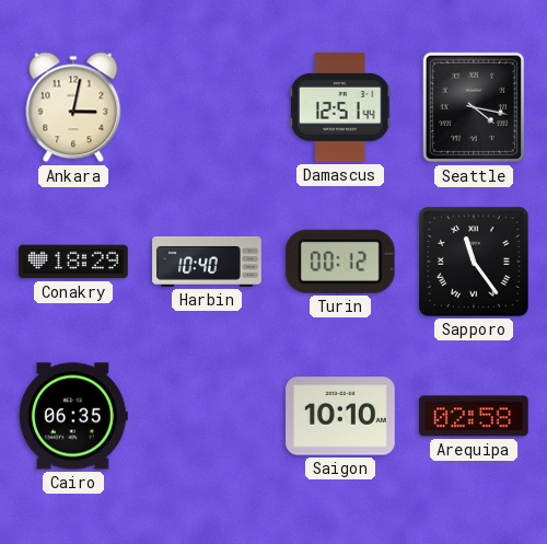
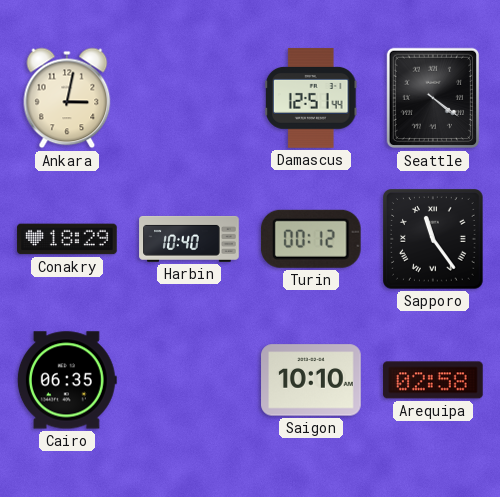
Seattle: 4:17 -> 4:21
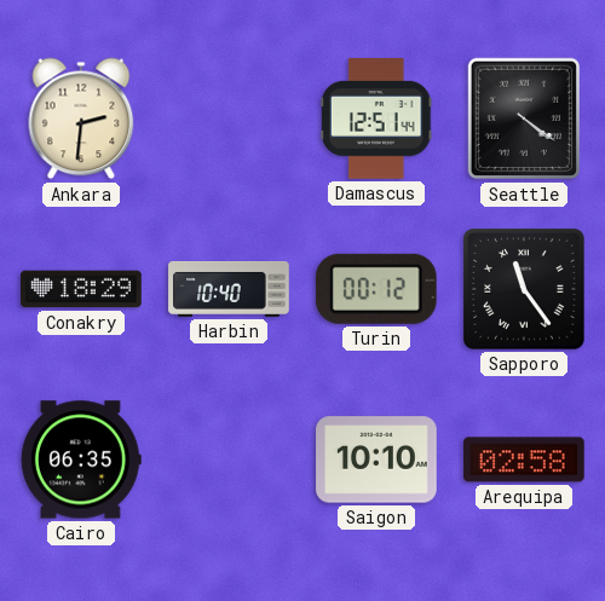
Ankara: 3:02 -> 2:31
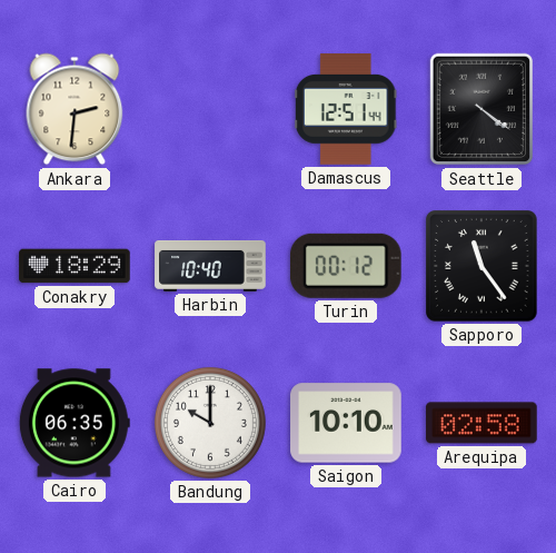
Bandung: none -> 10:00
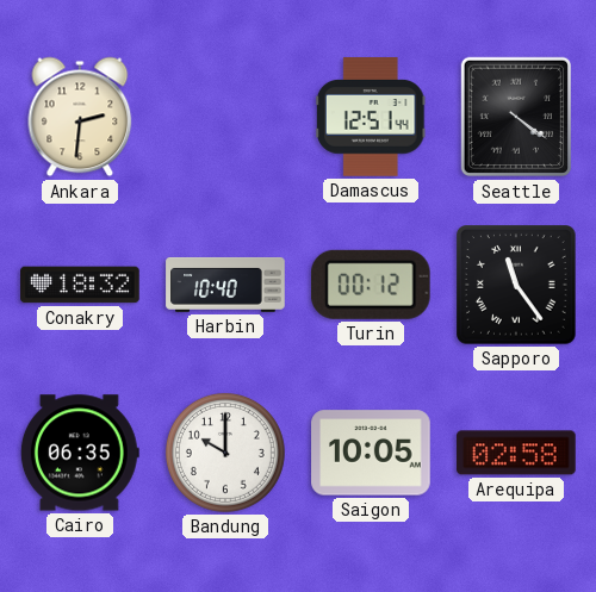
Conakry: 18:29 -> 18:32
Saigon: 10:10 -> 10:05
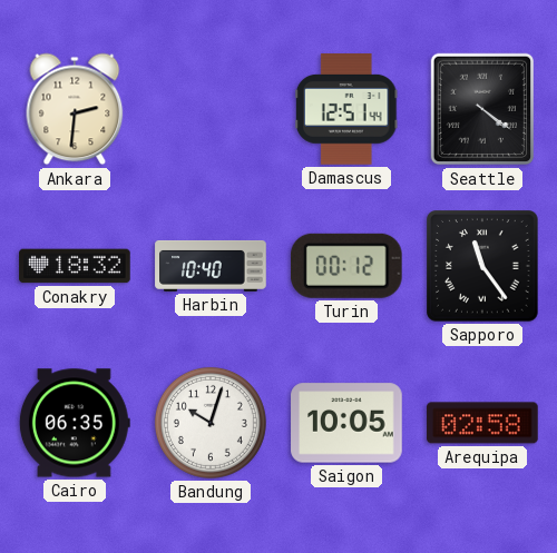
Bandung: 10:00 -> 10:03
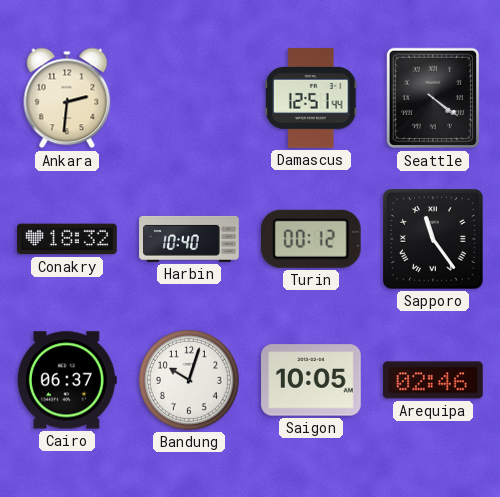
Cairo: 06:35 -> 06:37
Arequipa: 02:58 -> 02:46
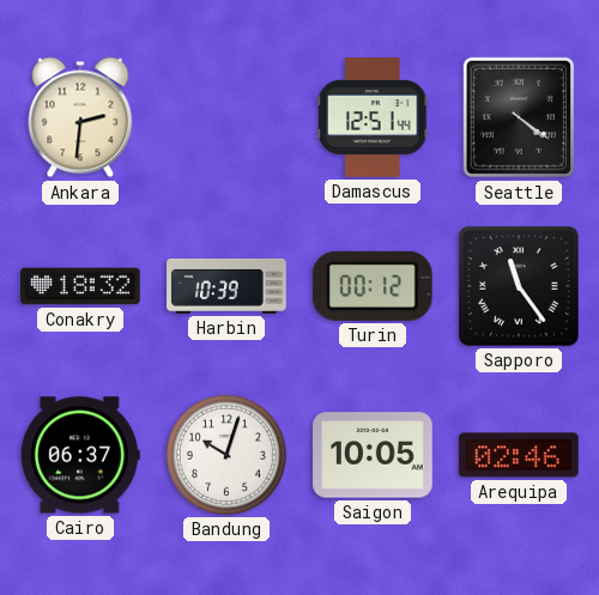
Harbin: 10:40 -> 10:39
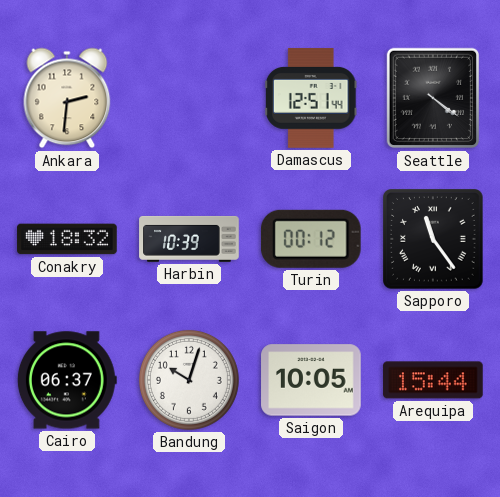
Arequipa: 02:46 -> 15:44
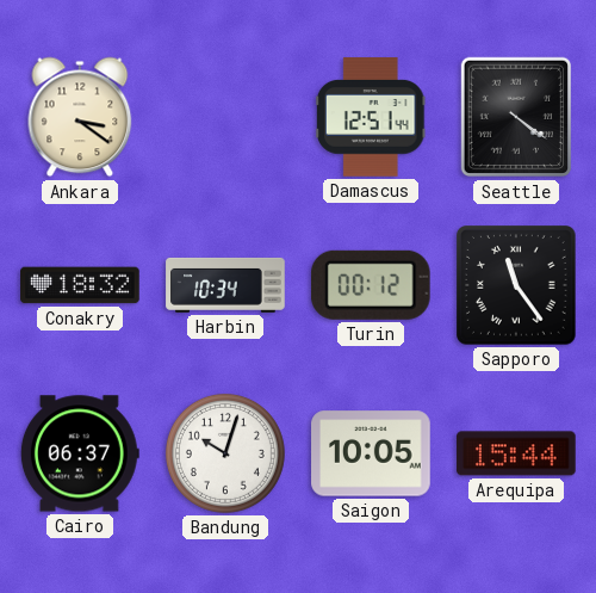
Ankara: 2:31 -> 3:21
Harbin: 10:39 -> 10:34
